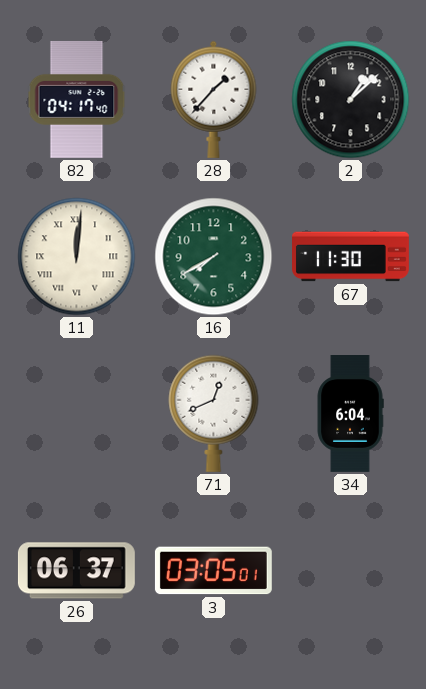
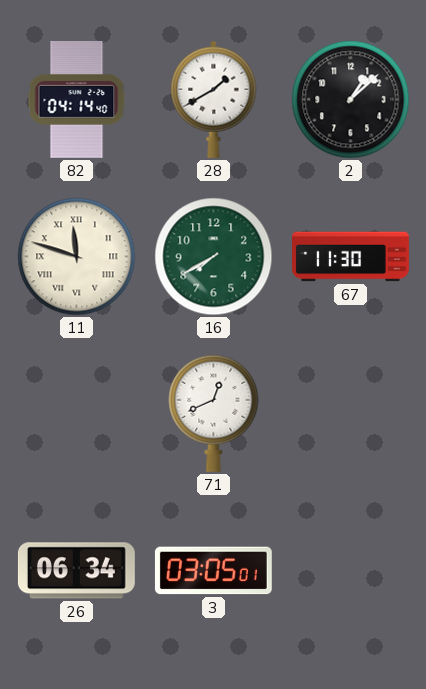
82: 04:17 -> 04:14
28: 1:37 -> 1:40
11: 12:01 -> 11:48
34: 6:04 -> none
26: 06:37 -> 06:34
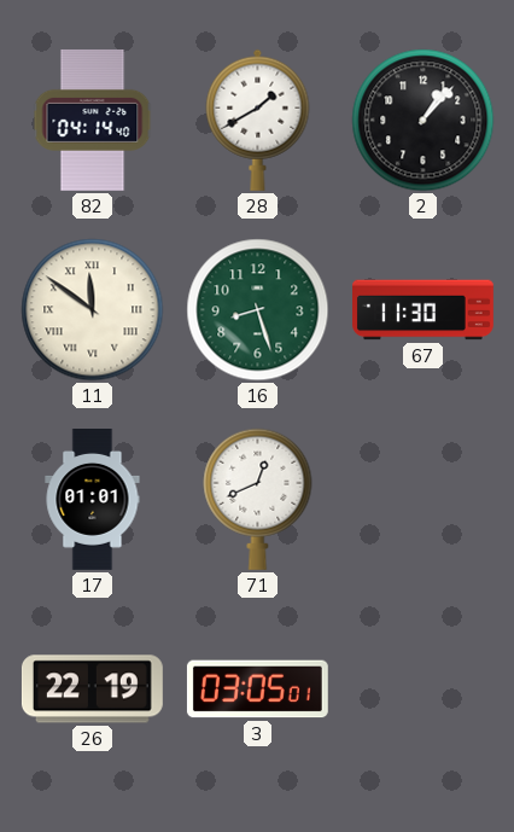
2: 1:08 -> 1:07
11: 11:48 -> 11:51
16: 7:40 -> 8:27
17: none -> 01:01
26: 06:34 -> 22:19
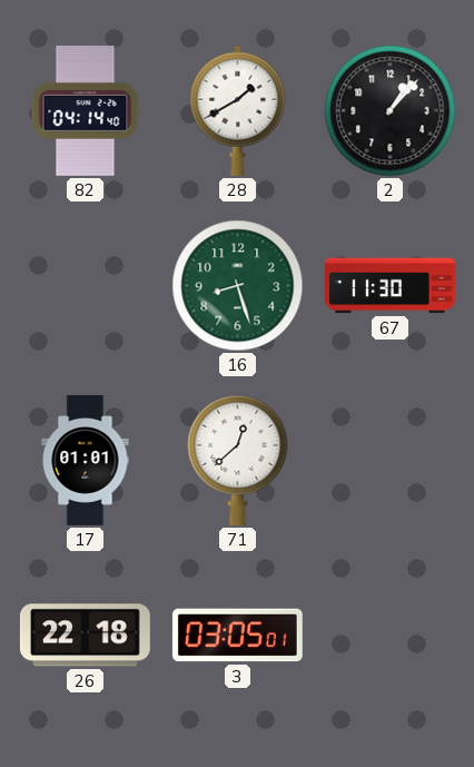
11: 11:51 -> none
71: 12:41 -> 12:38
26: 22:19 -> 22:18
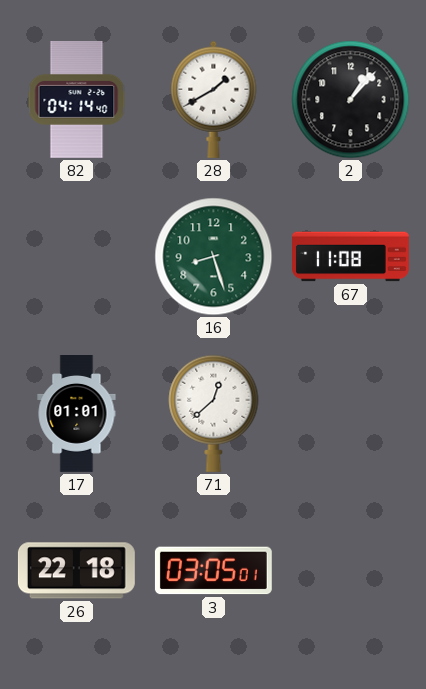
67: 11:30 -> 11:08
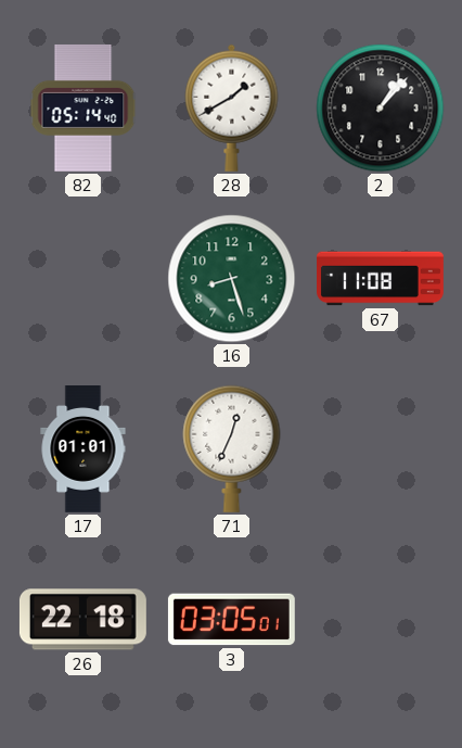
82: 04:14 -> 05:14
71: 12:38 -> 12:34
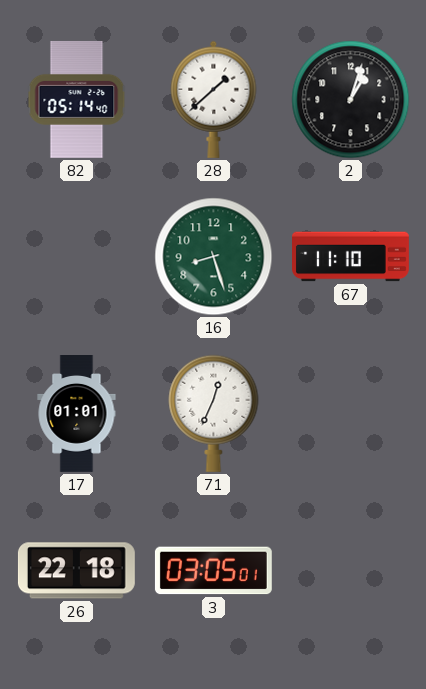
28: 1:40 -> 1:38
2: 1:07 -> 1:03
67: 11:08 -> 11:10
